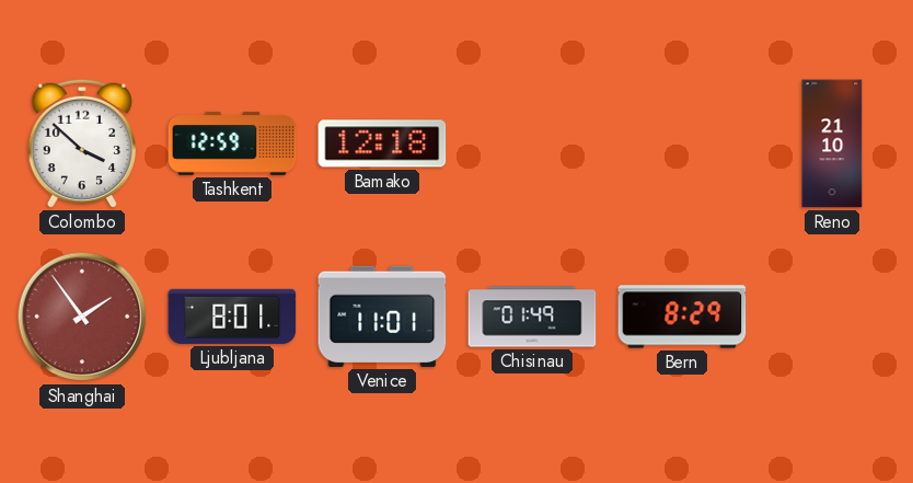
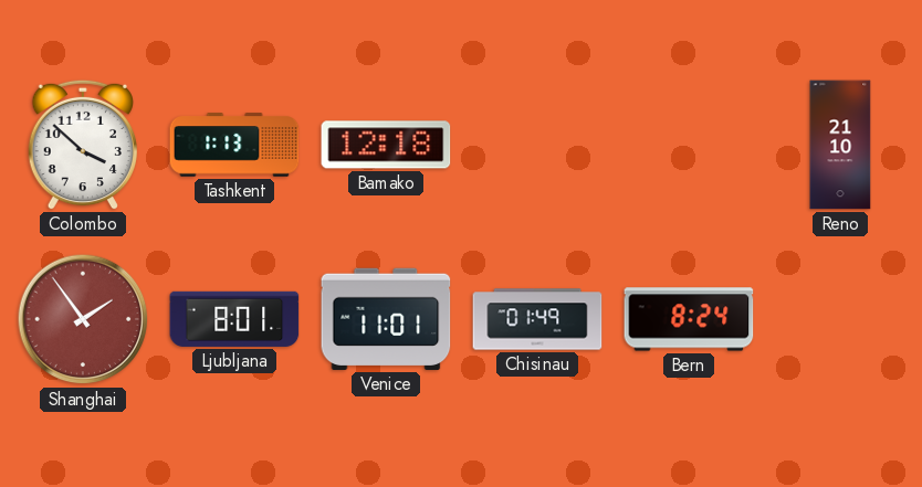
Tashkent: 12:59 -> 1:13
Bern: 8:29 -> 8:24
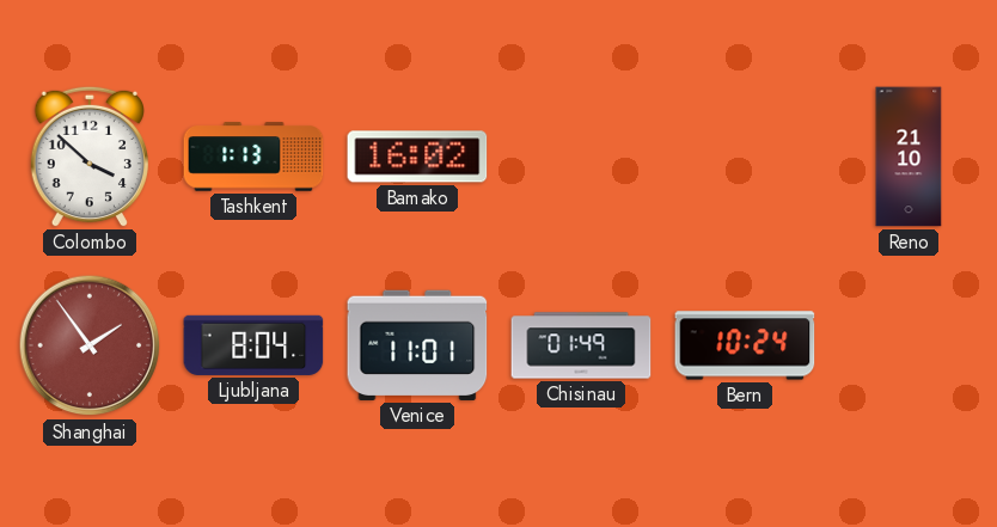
Bamako: 12:18 -> 16:02
Ljubljana: 8:01 -> 8:04
Bern: 8:24 -> 10:24
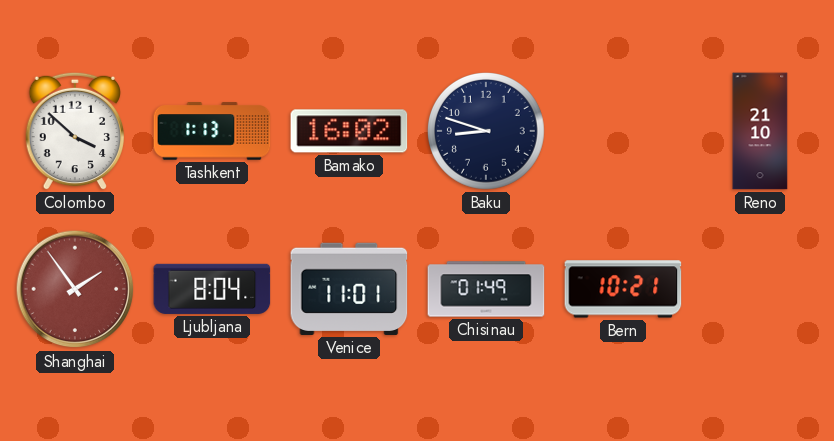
Baku: none -> 8:48
Bern: 10:24 -> 10:21
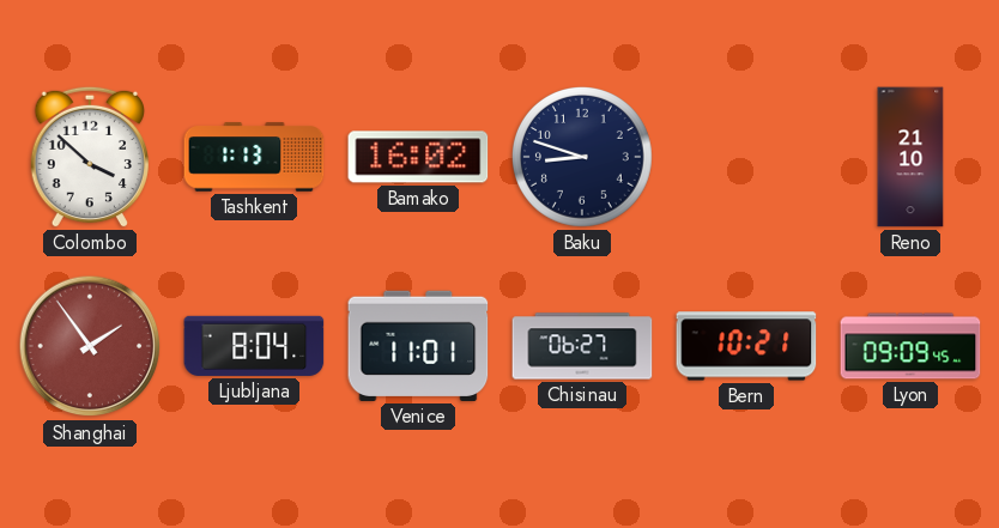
Chisinau: 01:49 -> 06:27
Lyon: none -> 09:09
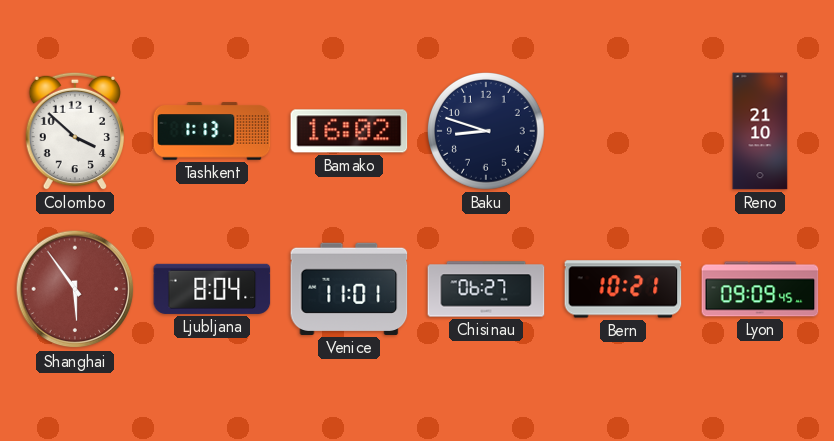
Shanghai: 1:54 -> 5:54
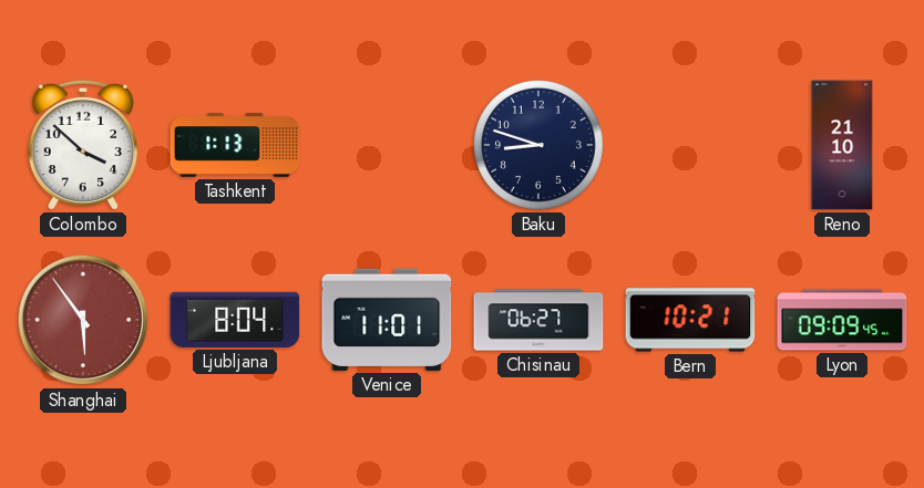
Bamako: 16:02 -> none
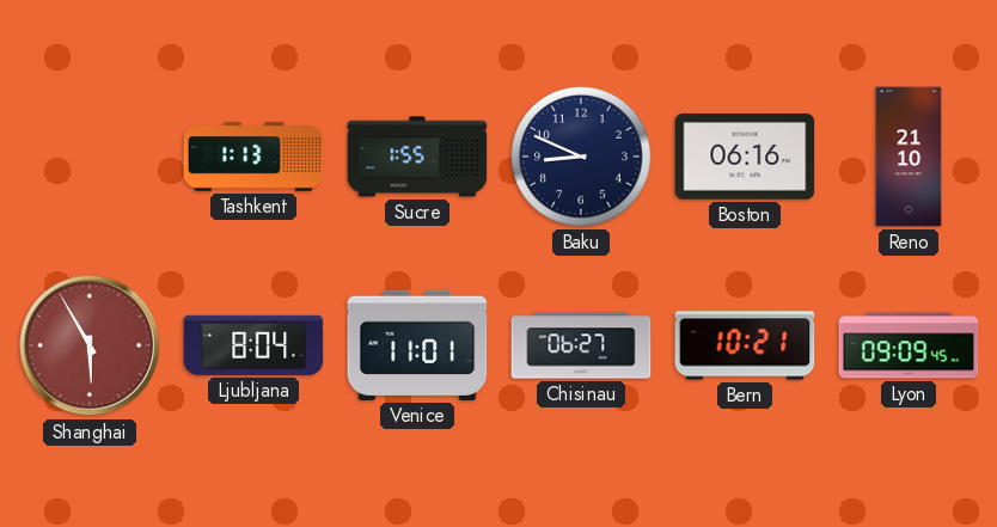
Colombo: 3:52 -> none
Sucre: none -> 1:55
Baku: 8:48 -> 8:49
Boston: none -> 06:16
Shanghai: 5:54 -> 5:55
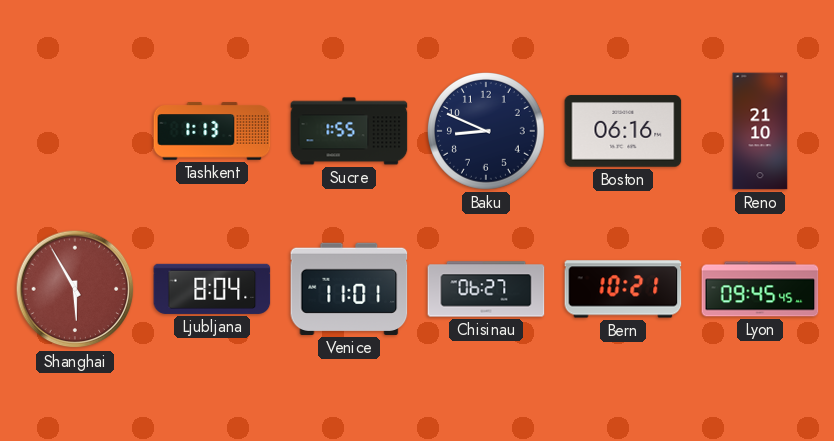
Lyon: 09:09 -> 09:45
